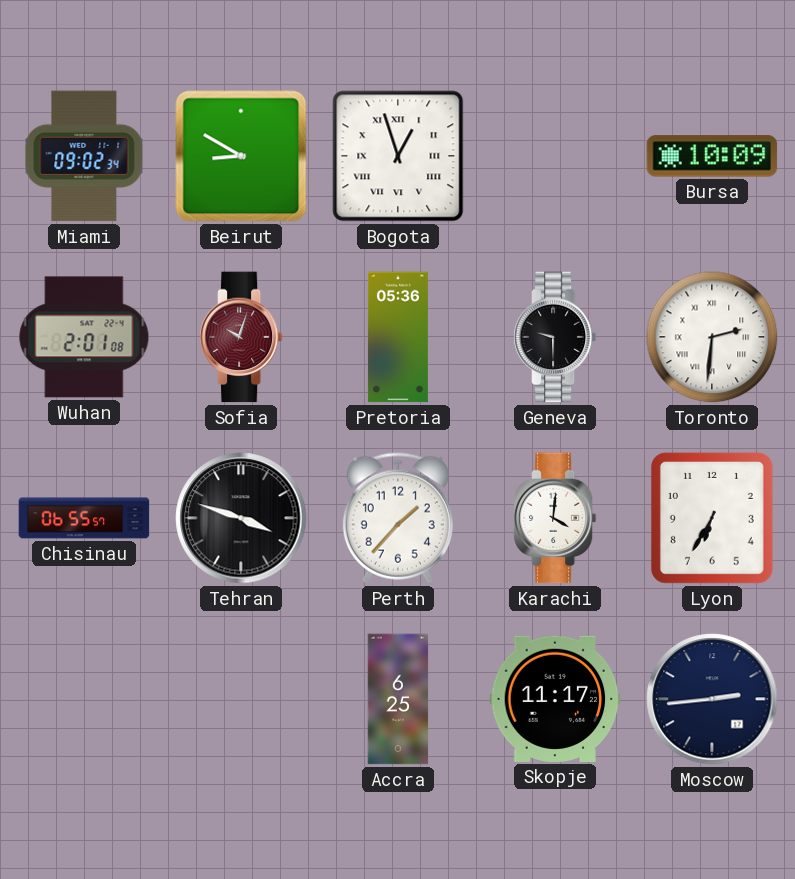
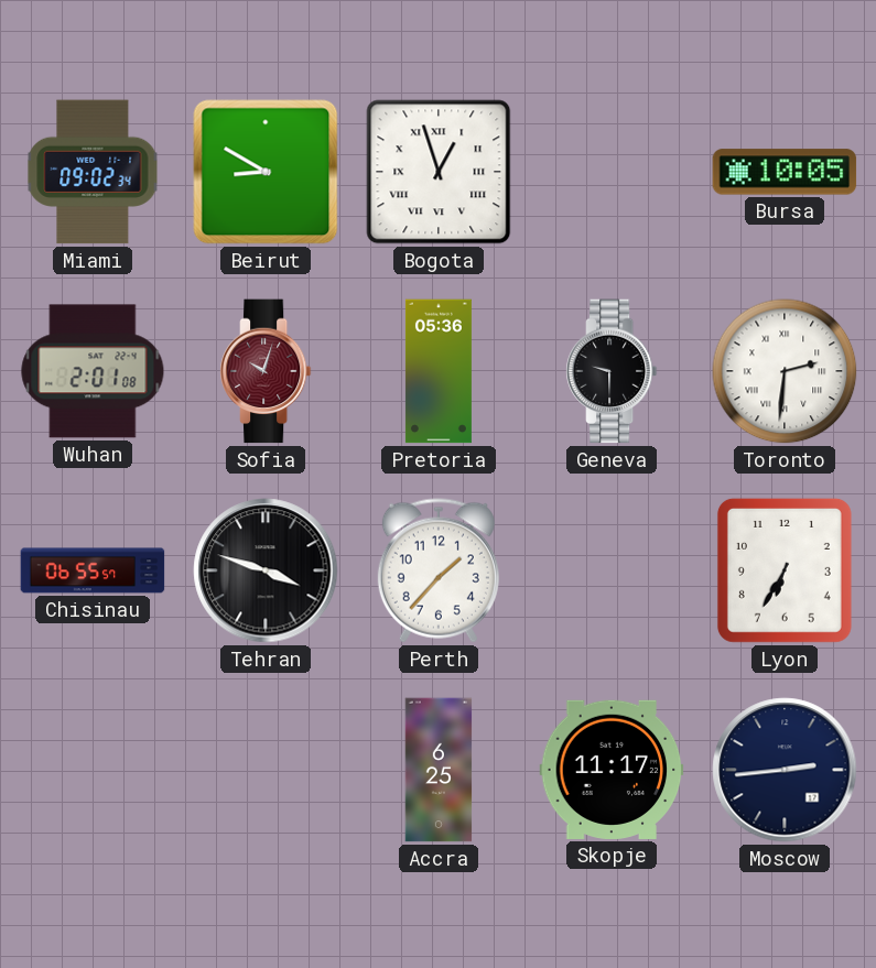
Bursa: 10:09 -> 10:05
Karachi: 4:01 -> none
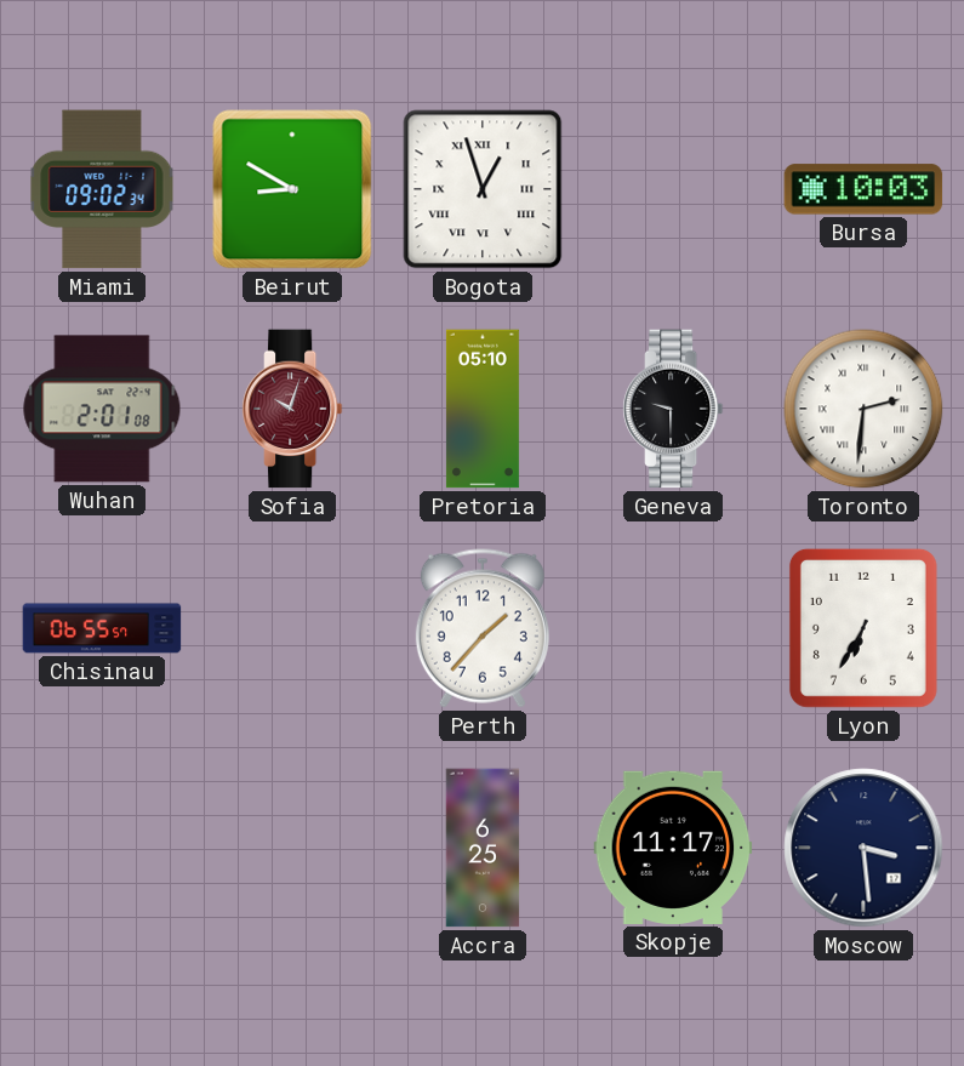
Bursa: 10:05 -> 10:03
Pretoria: 05:36 -> 05:10
Tehran: 3:48 -> none
Moscow: 2:44 -> 3:29
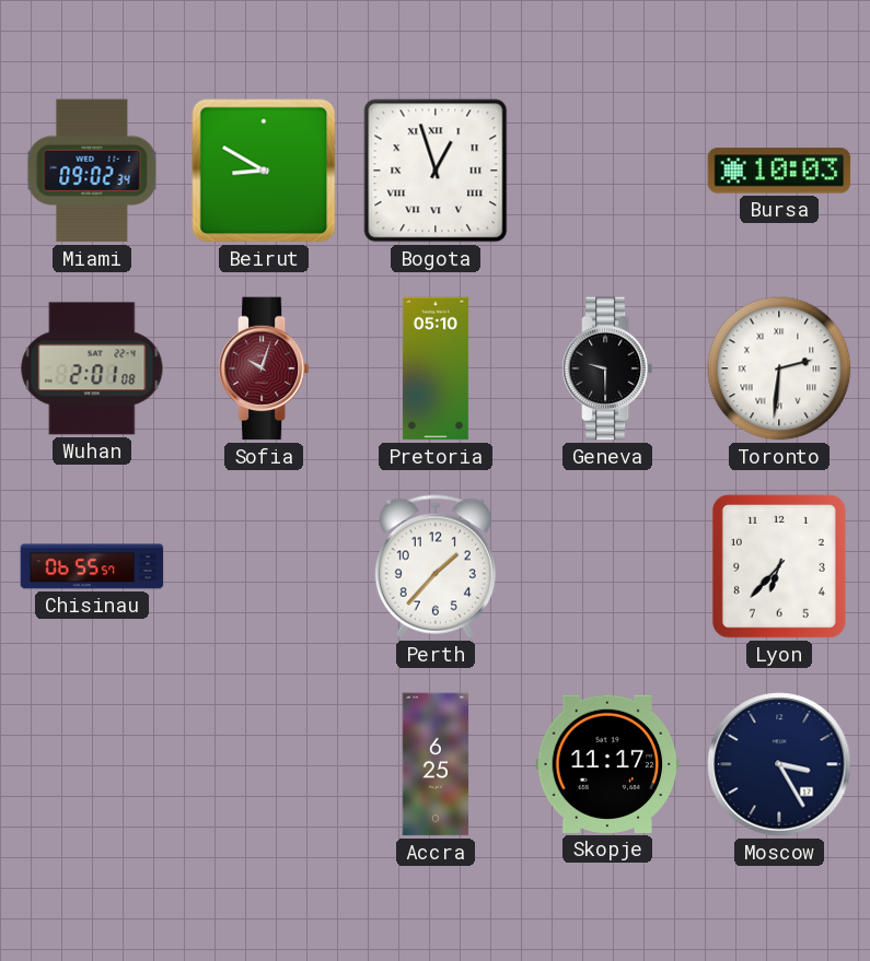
Lyon: 6:35 -> 6:37
Moscow: 3:29 -> 3:25
